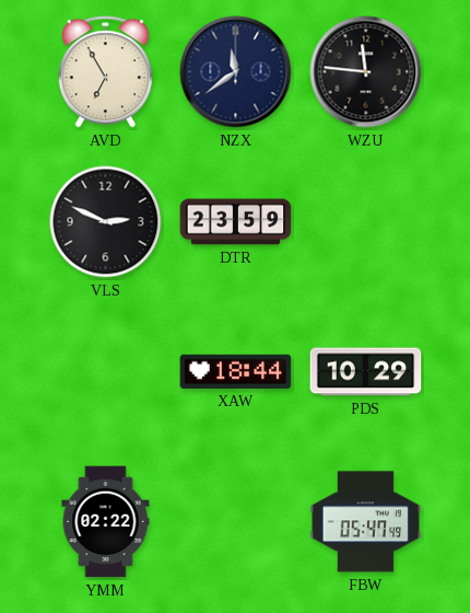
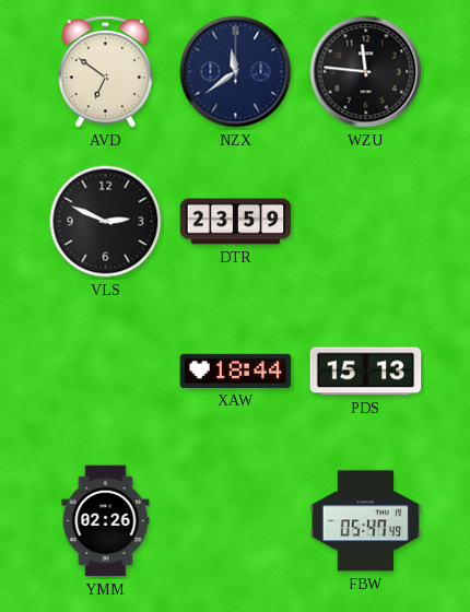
AVD: 6:55 -> 6:51
PDS: 10:29 -> 15:13
YMM: 02:22 -> 02:26
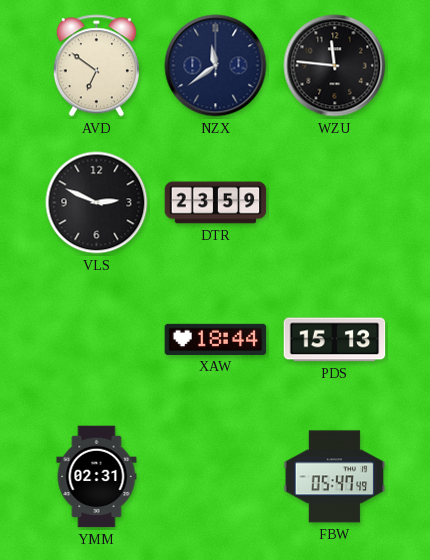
YMM: 02:26 -> 02:31
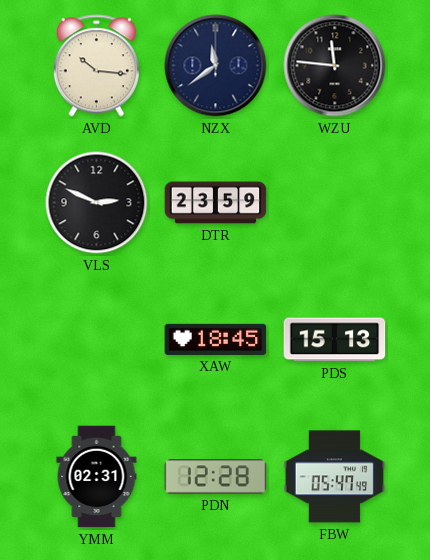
AVD: 6:51 -> 10:16
XAW: 18:44 -> 18:45
PDN: none -> 12:28
